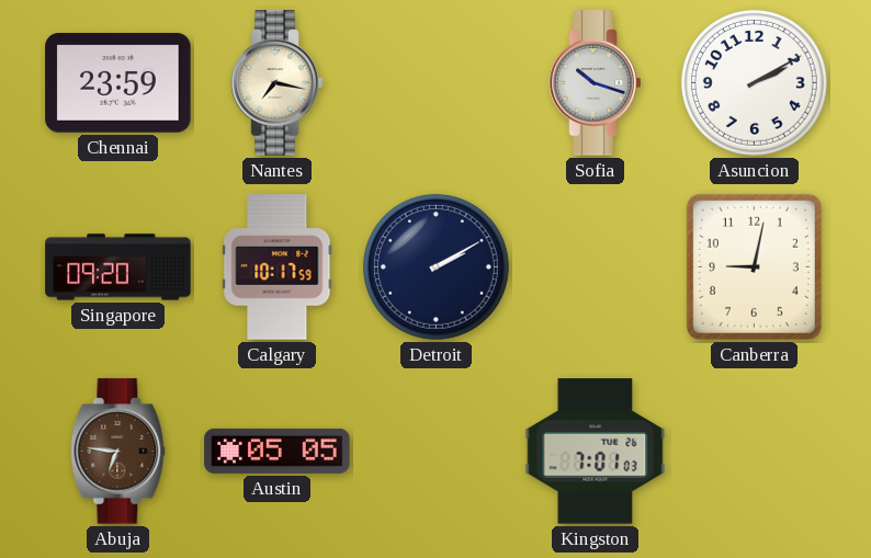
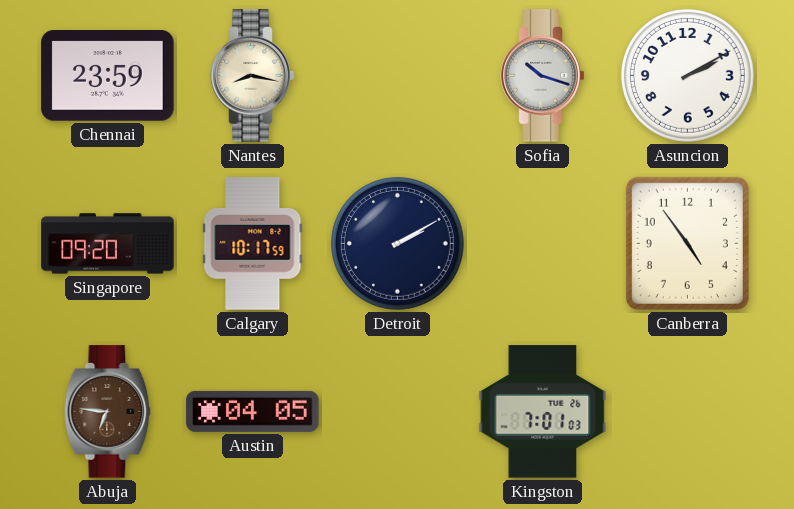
Nantes: 7:17 -> 8:17
Canberra: 9:02 -> 4:54
Austin: 05:05 -> 04:05
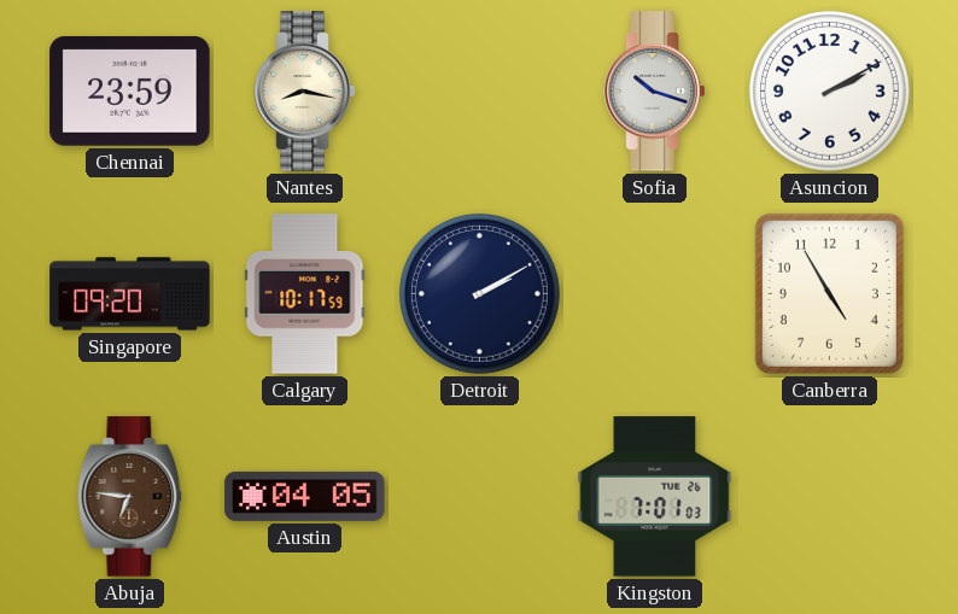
Canberra: 4:54 -> 4:55
